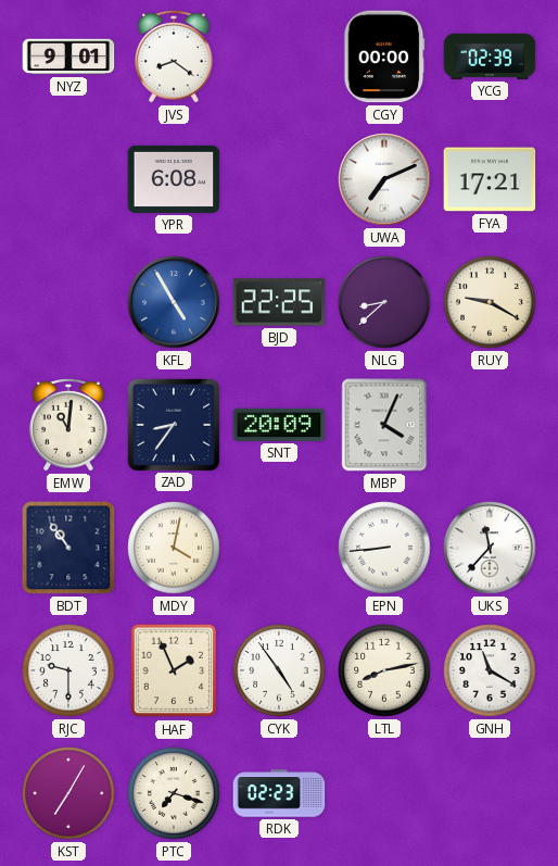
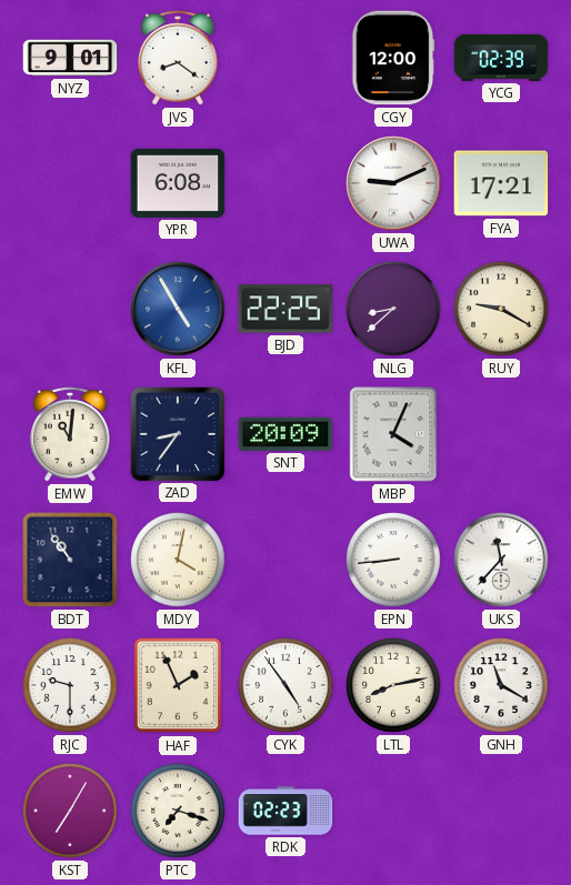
CGY: 00:00 -> 12:00
UWA: 7:11 -> 9:11
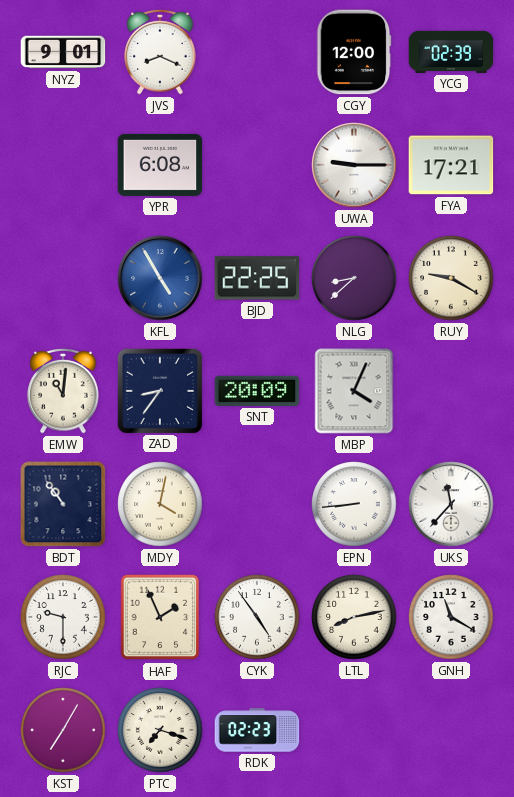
JVS: 8:21 -> 8:19
UWA: 9:11 -> 9:15
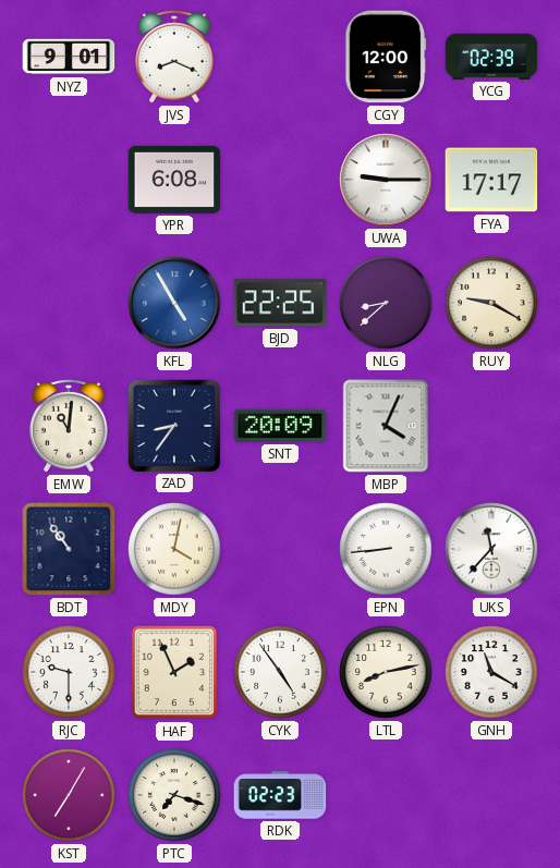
FYA: 17:21 -> 17:17
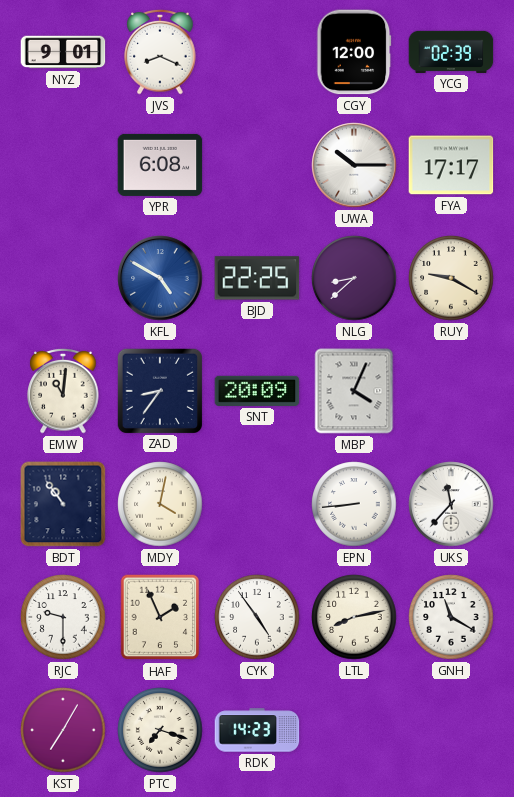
UWA: 9:15 -> 10:15
KFL: 4:55 -> 4:50
RDK: 02:23 -> 14:23
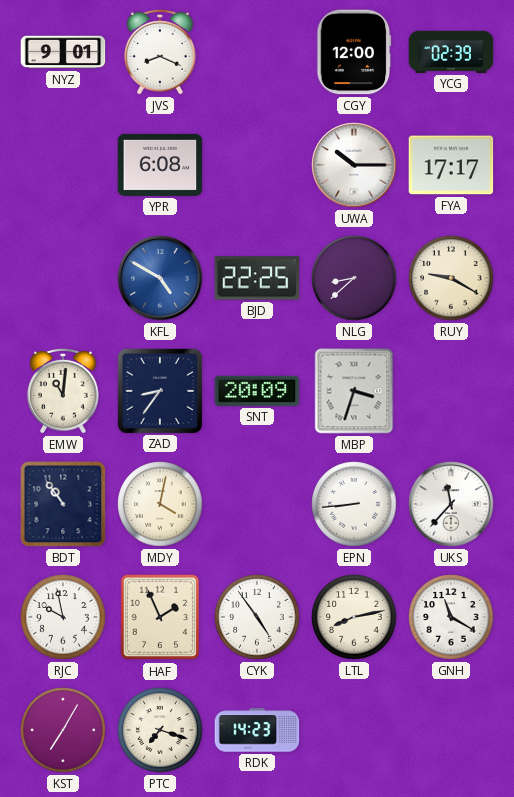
MBP: 4:04 -> 3:33
RJC: 9:30 -> 9:58
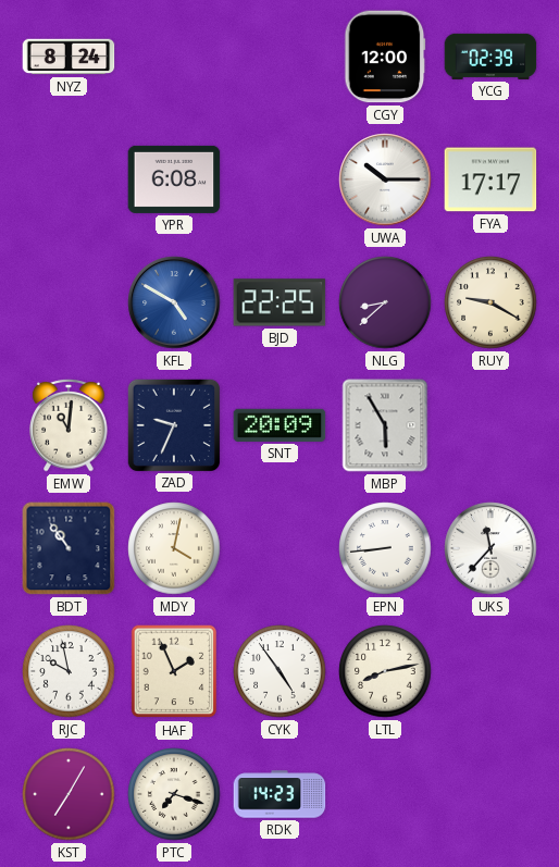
NYZ: 9:01 -> 8:24
JVS: 8:19 -> none
ZAD: 8:36 -> 9:34
MBP: 3:33 -> 5:55
GNH: 11:20 -> none
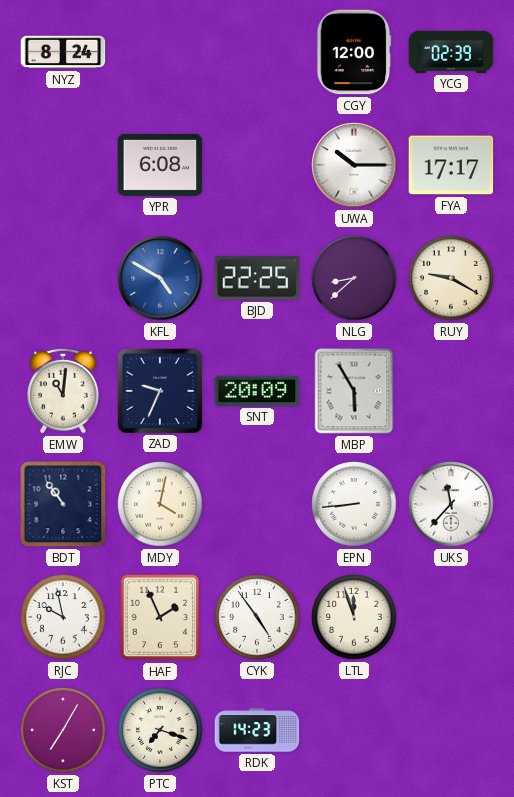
LTL: 8:13 -> 11:57
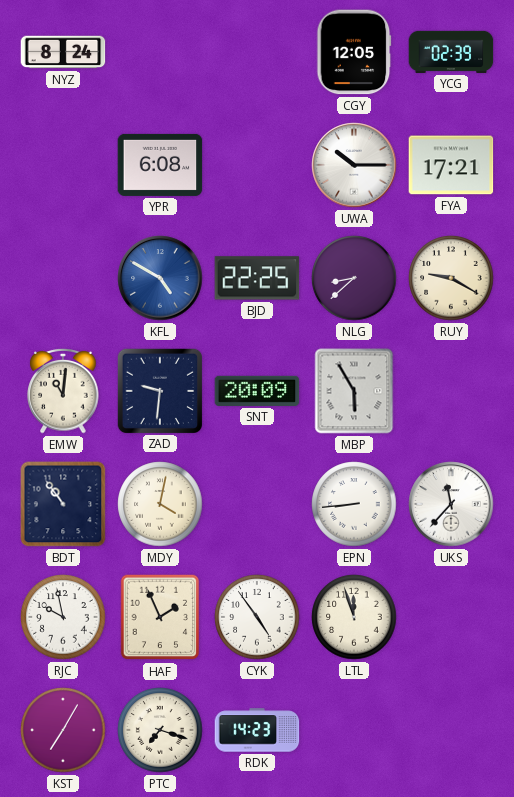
CGY: 12:00 -> 12:05
FYA: 17:17 -> 17:21
ZAD: 9:34 -> 9:31
